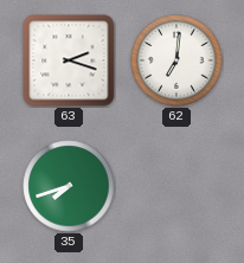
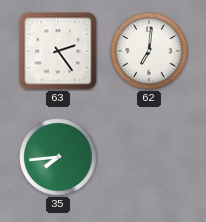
63: 2:18 -> 2:24
35: 7:42 -> 7:44
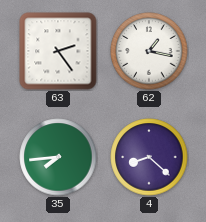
62: 7:01 -> 1:17
4: none -> 8:22
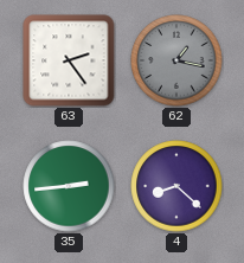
62 dial: white -> grey
35: 7:44 -> 2:44
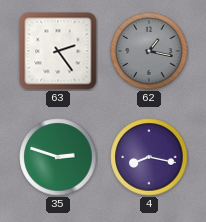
35: 2:44 -> 2:48
4: 8:22 -> 8:17
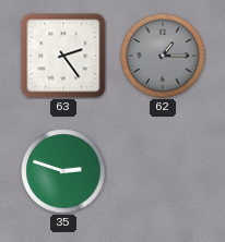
62: 1:17 -> 1:15
4: 8:17 -> none
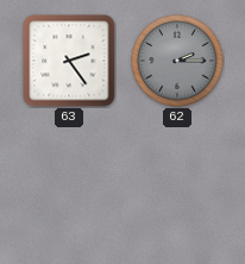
62: 1:15 -> 2:15
35: 2:48 -> none
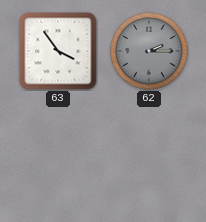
63: 2:24 -> 3:54
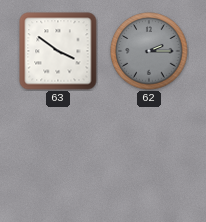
63: 3:54 -> 3:51
